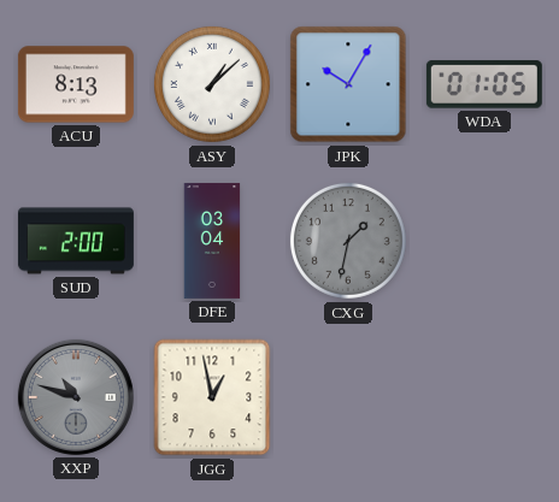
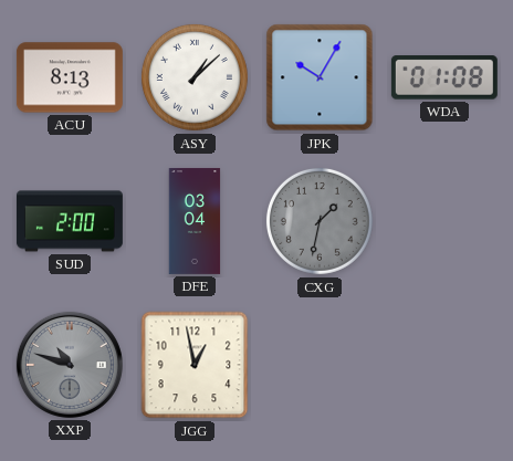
WDA: 01:05 -> 01:08
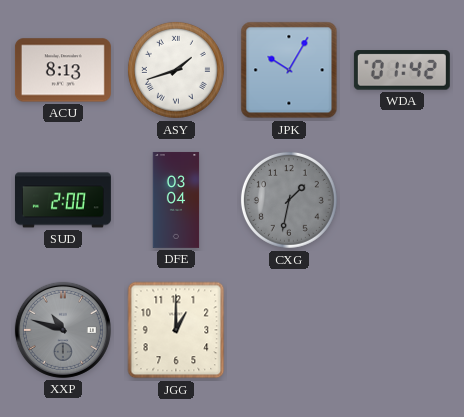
ASY: 1:08 -> 1:42
WDA: 01:08 -> 01:42
JGG: 12:58 -> 1:00
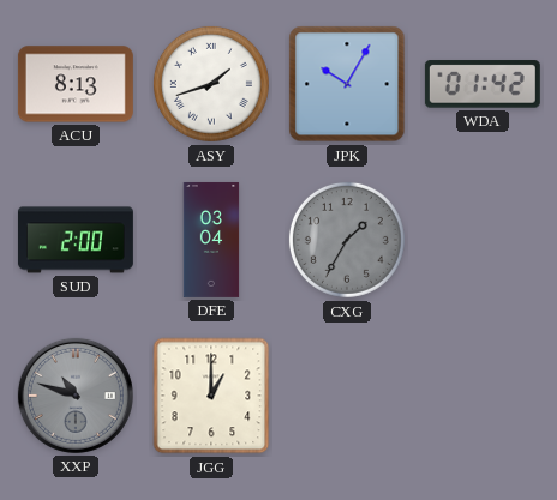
CXG: 1:32 -> 1:35
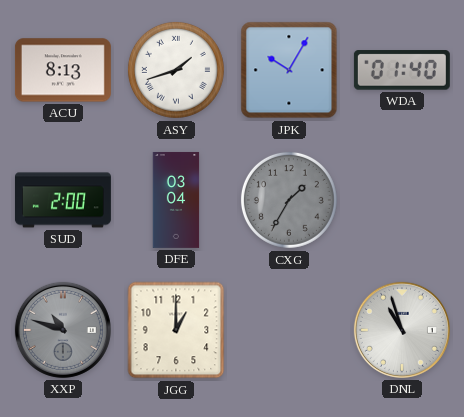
WDA: 01:42 -> 01:40
DNL: none -> 10:57
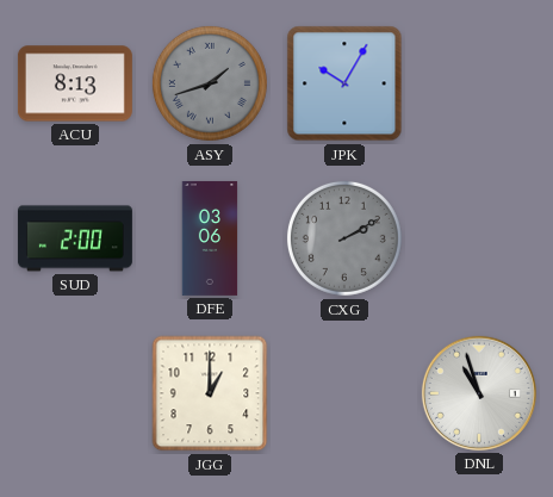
ASY dial: white -> grey
WDA: 01:40 -> none
DFE: 03:04 -> 03:06
CXG: 1:35 -> 2:10
XXP: 10:48 -> none
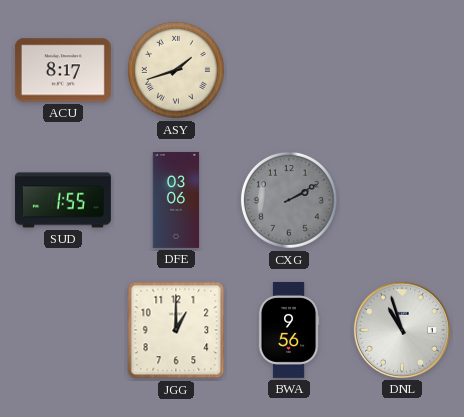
ACU: 8:13 -> 8:17
ASY dial: grey -> cream
JPK: 10:05 -> none
SUD: 2:00 -> 1:55
BWA: none -> 9:56
